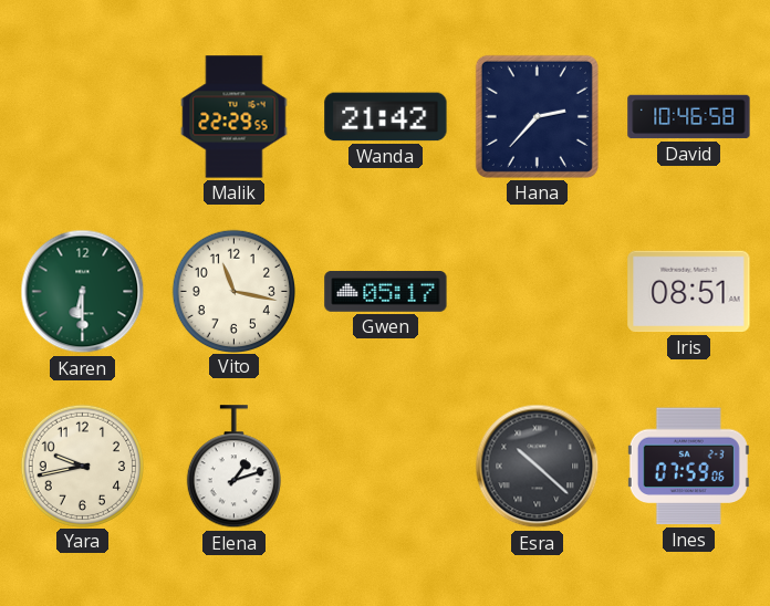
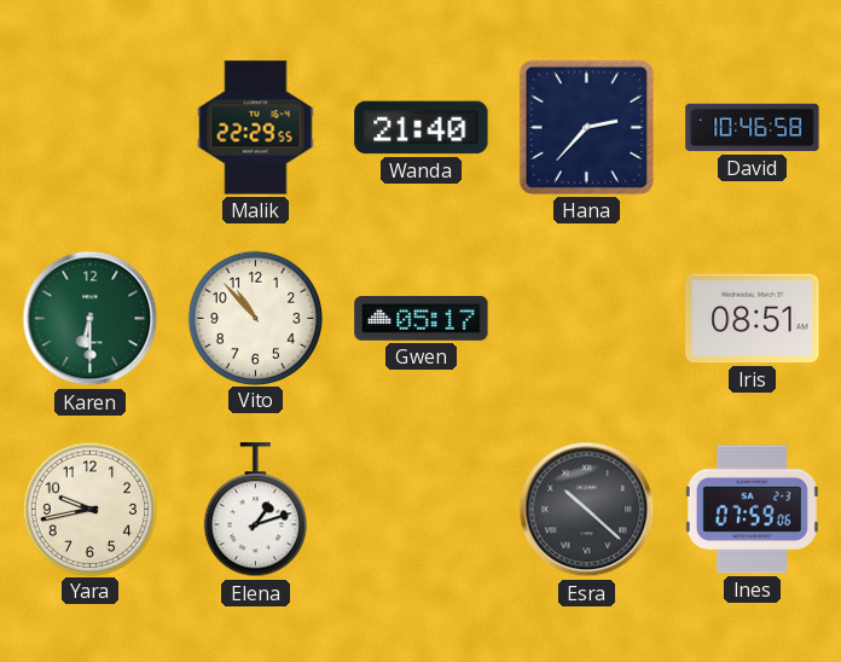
Wanda: 21:42 -> 21:40
Vito: 11:17 -> 10:53
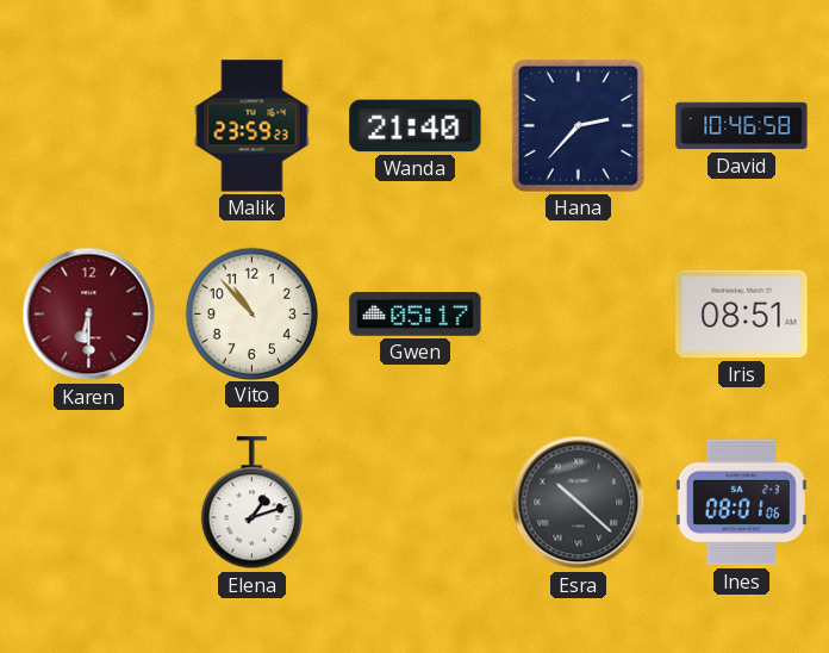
Malik: 22:29 -> 23:59
Karen dial: green -> burgundy
Yara: 9:43 -> none
Ines: 07:59 -> 08:01
